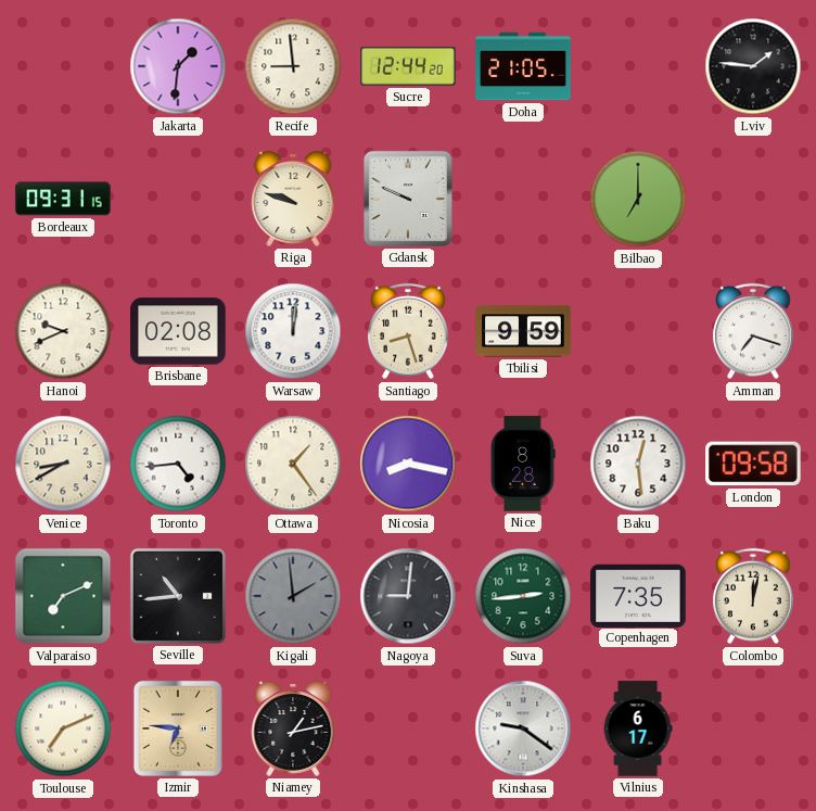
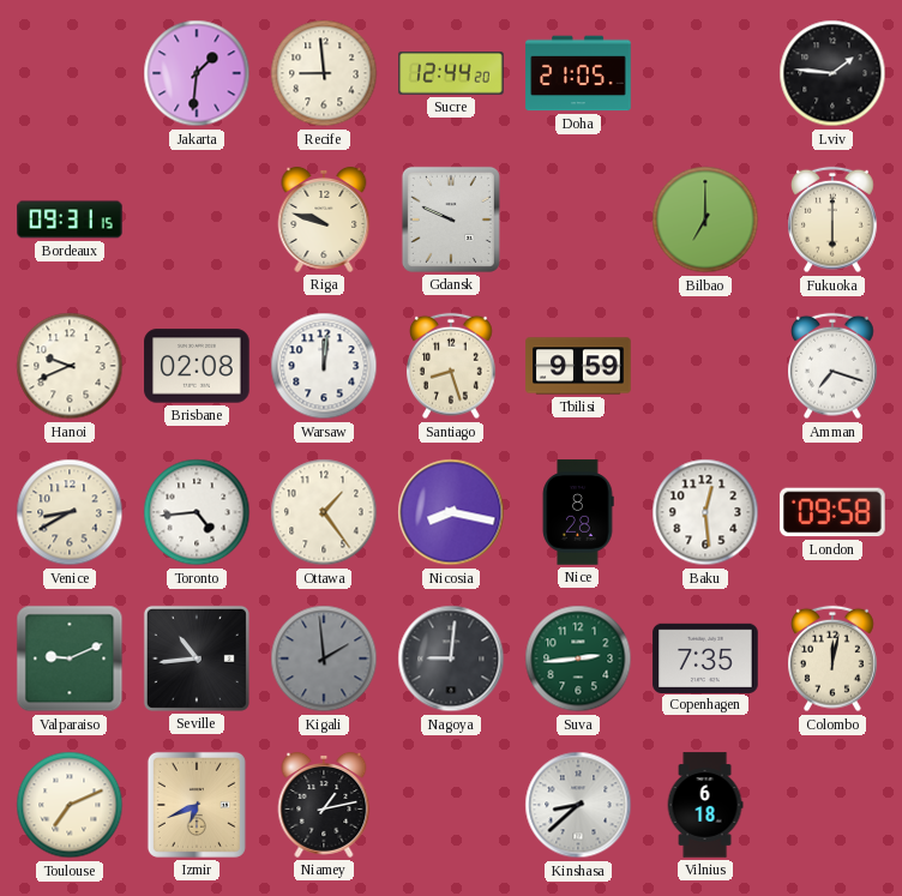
Fukuoka: none -> 6:00
Valparaiso: 7:11 -> 9:11
Izmir: 6:46 -> 6:41
Kinshasa: 9:21 -> 8:38
Vilnius: 6:17 -> 6:18
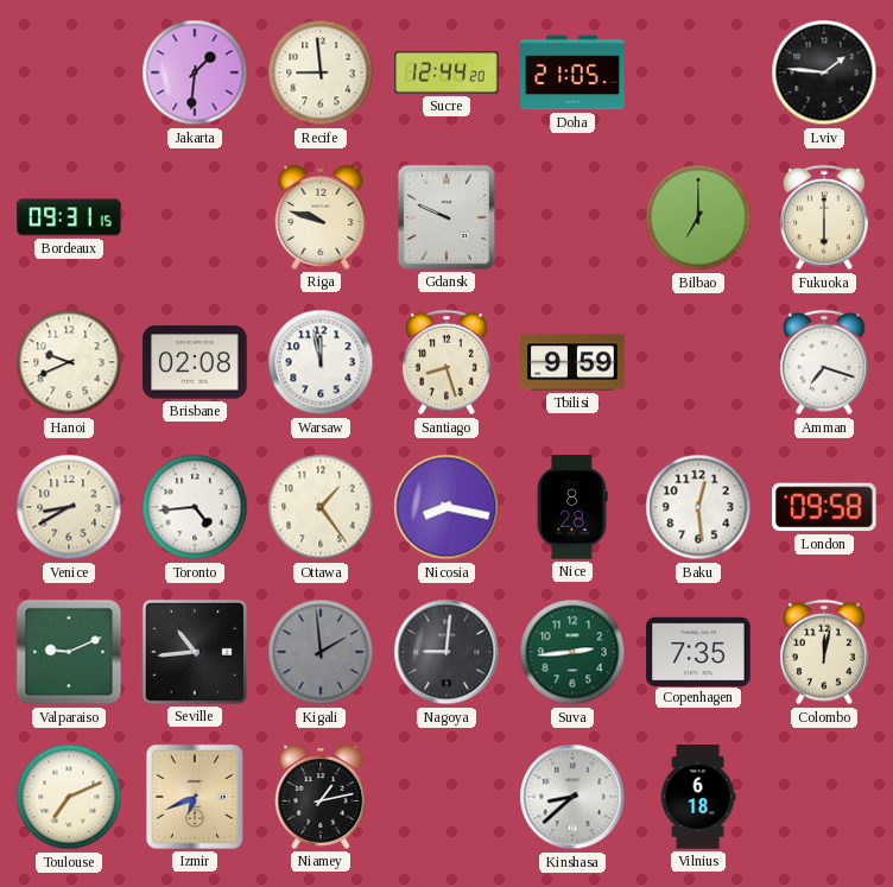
Warsaw: 12:01 -> 11:58
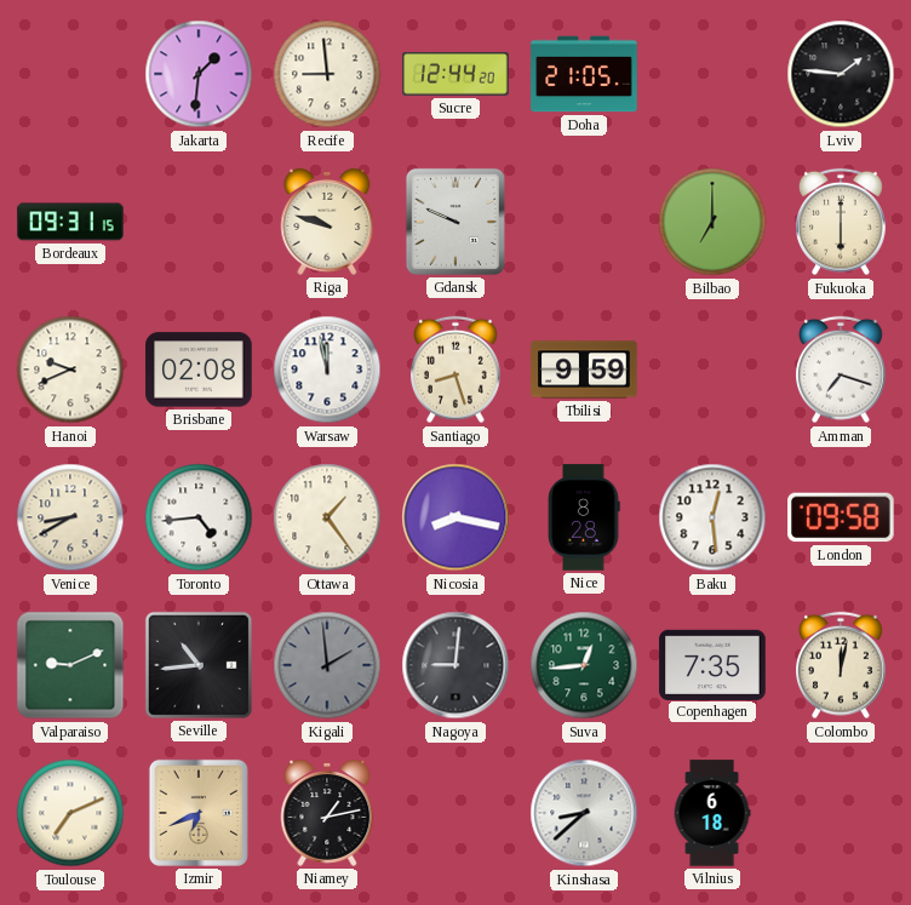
Suva: 2:44 -> 12:44
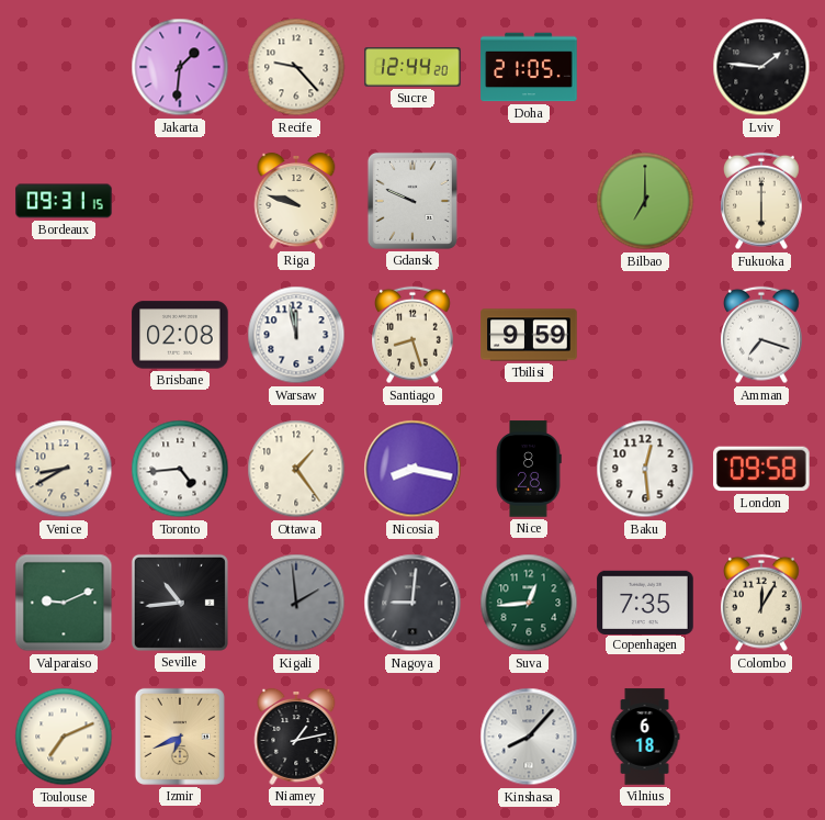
Recife: 8:59 -> 9:23
Hanoi: 9:41 -> none
Colombo: 12:02 -> 12:05
Kinshasa: 8:38 -> 8:07
